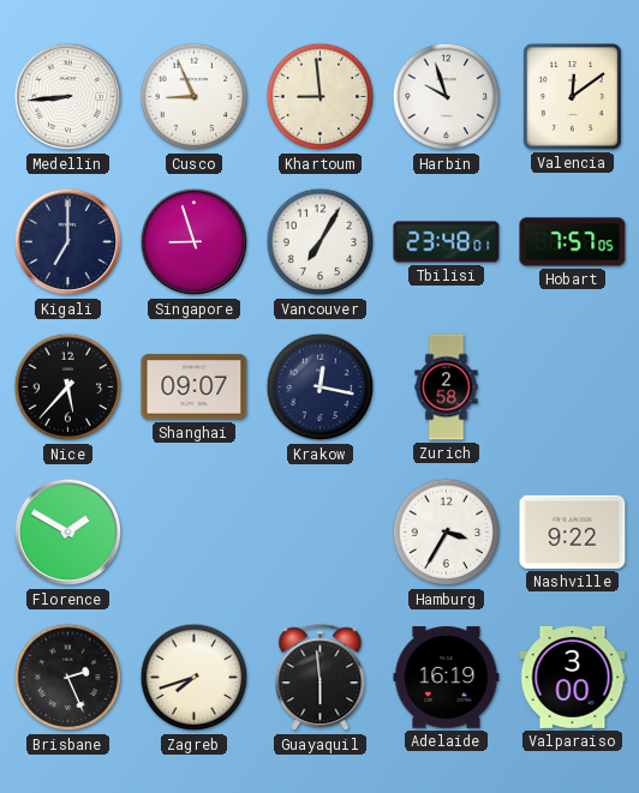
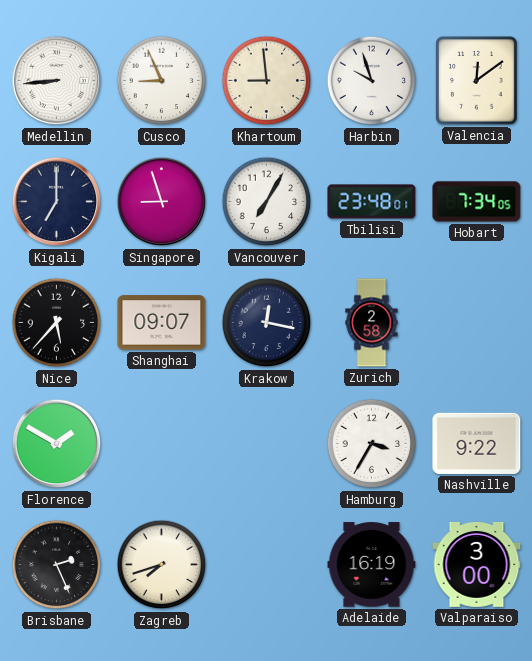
Hobart: 7:57 -> 7:34
Guayaquil: 5:59 -> none
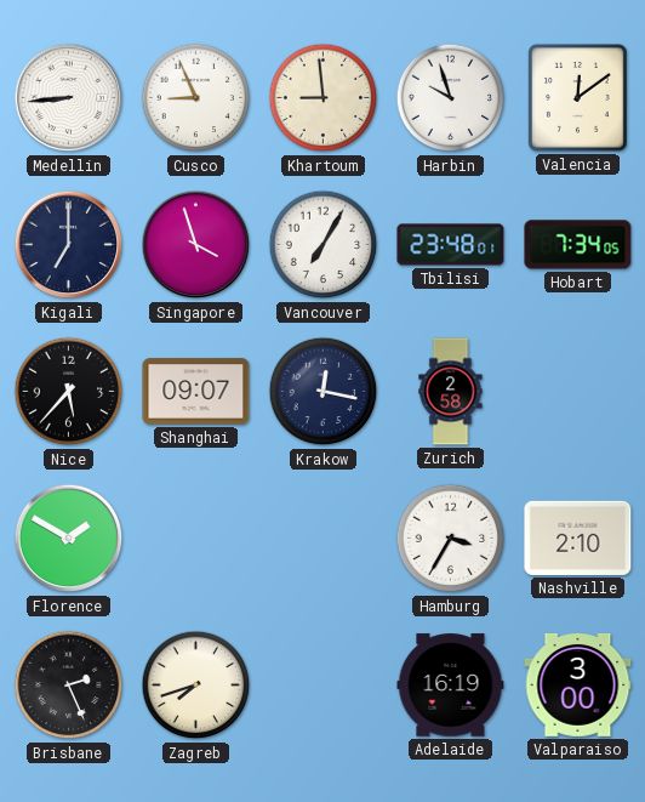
Singapore: 8:57 -> 3:57
Nashville: 9:22 -> 2:10
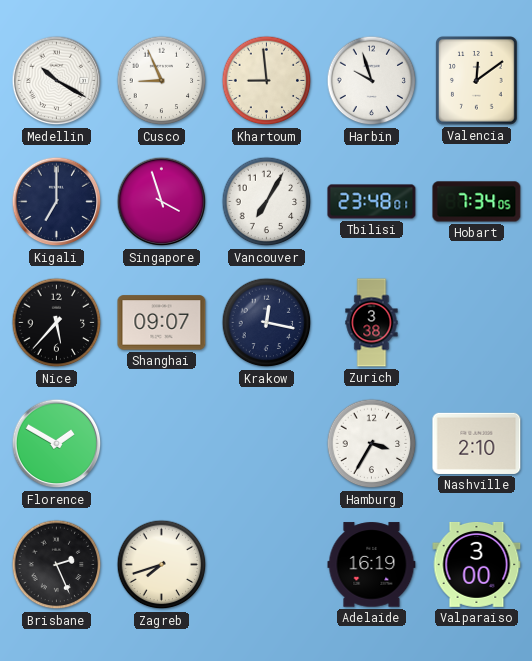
Medellin: 8:44 -> 10:20
Zurich: 2:58 -> 3:38
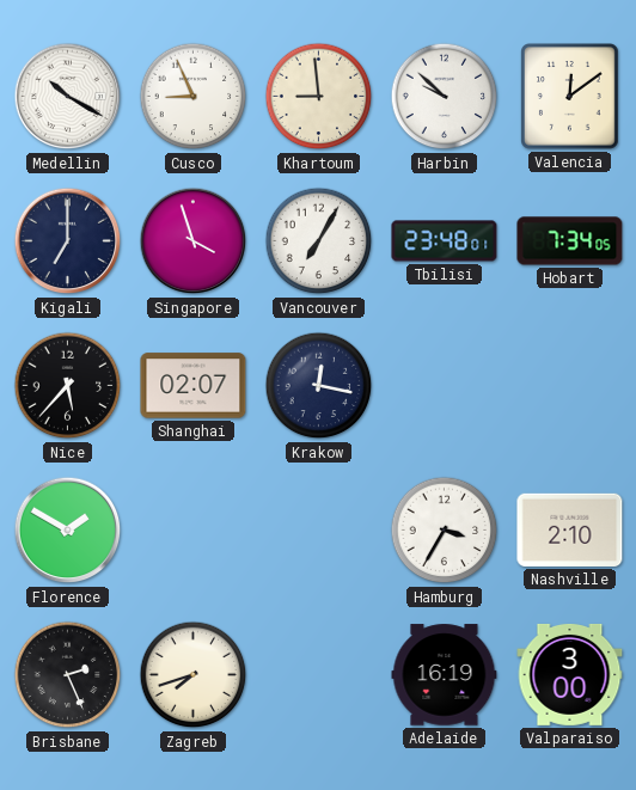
Harbin: 9:57 -> 9:52
Shanghai: 09:07 -> 02:07
Zurich: 3:38 -> none
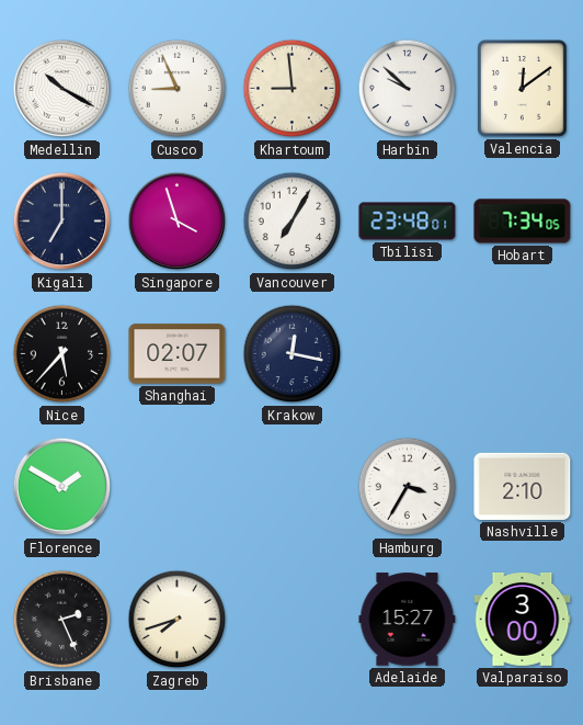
Adelaide: 16:19 -> 15:27
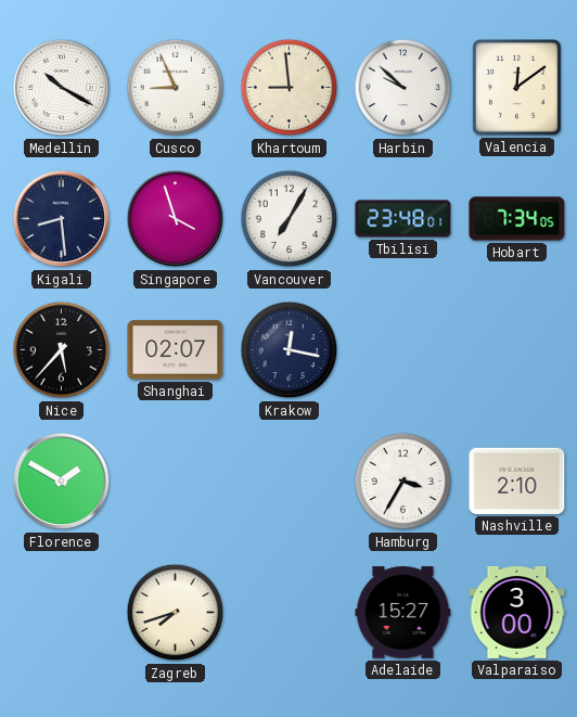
Kigali: 7:00 -> 8:29
Brisbane: 2:26 -> none
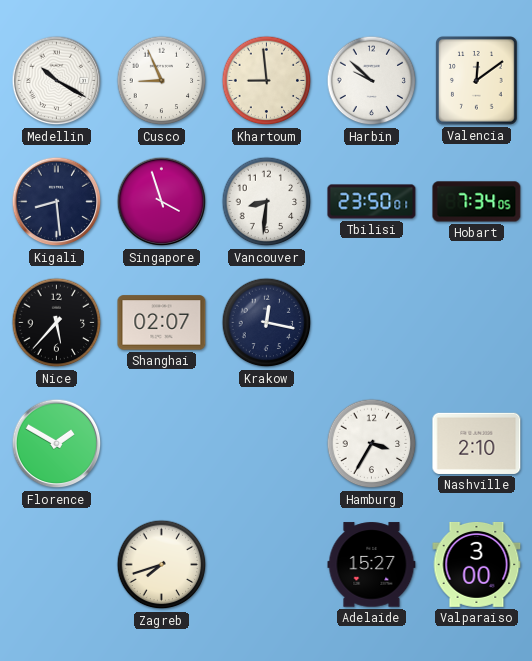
Vancouver: 7:05 -> 8:31
Tbilisi: 23:48 -> 23:50
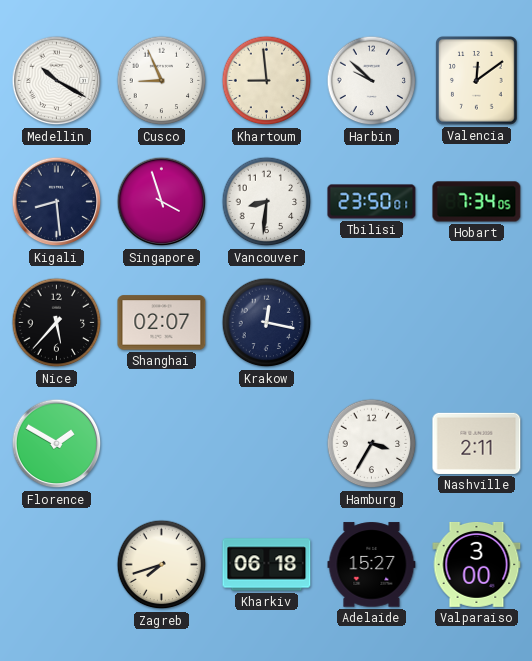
Nashville: 2:10 -> 2:11
Kharkiv: none -> 06:18
